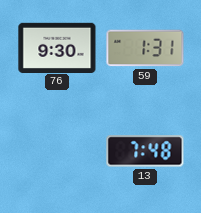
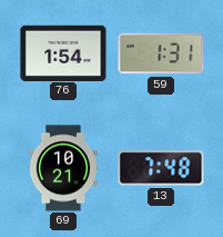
76: 9:30 -> 1:54
69: none -> 10:21
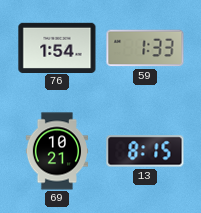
59: 1:31 -> 1:33
13: 7:48 -> 8:15
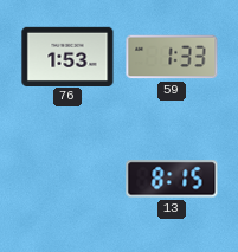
76: 1:54 -> 1:53
69: 10:21 -> none
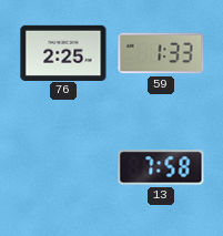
76: 1:53 -> 2:25
13: 8:15 -> 7:58
